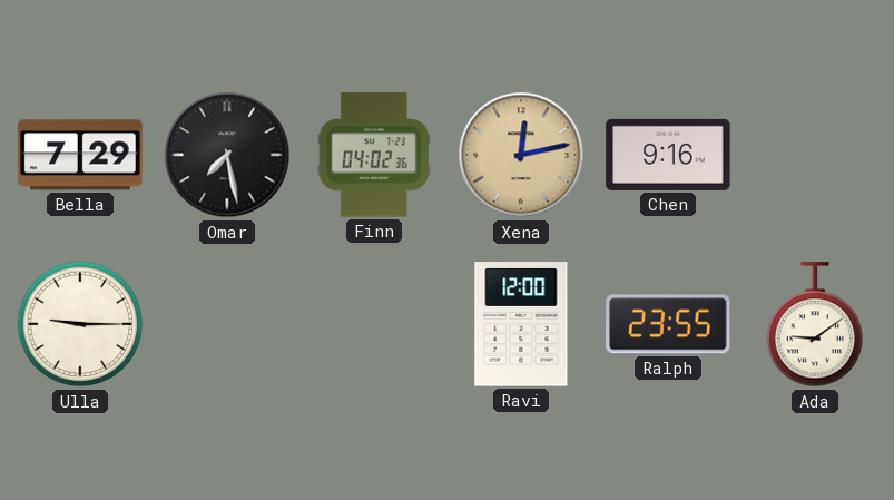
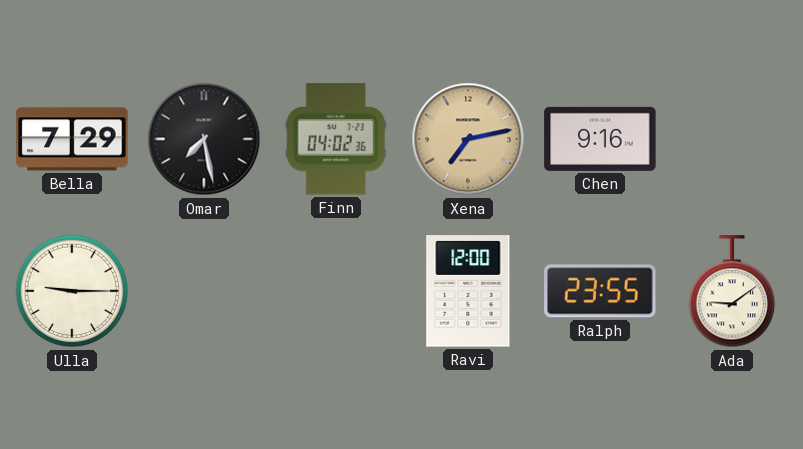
Xena: 12:13 -> 7:13
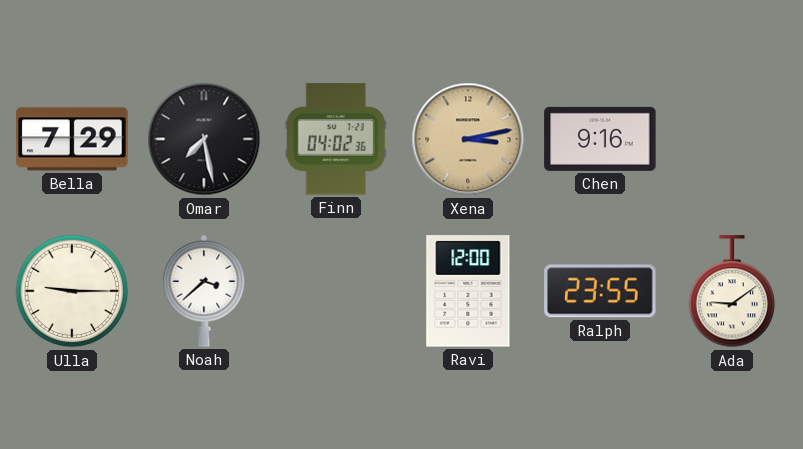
Xena: 7:13 -> 3:13
Noah: none -> 3:38
